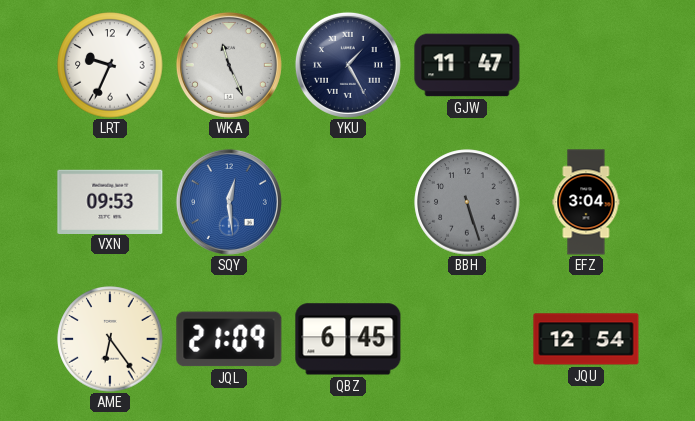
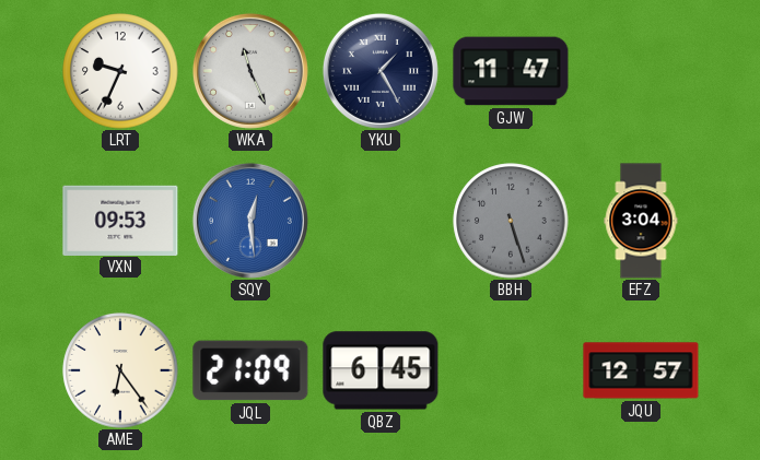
JQU: 12:54 -> 12:57
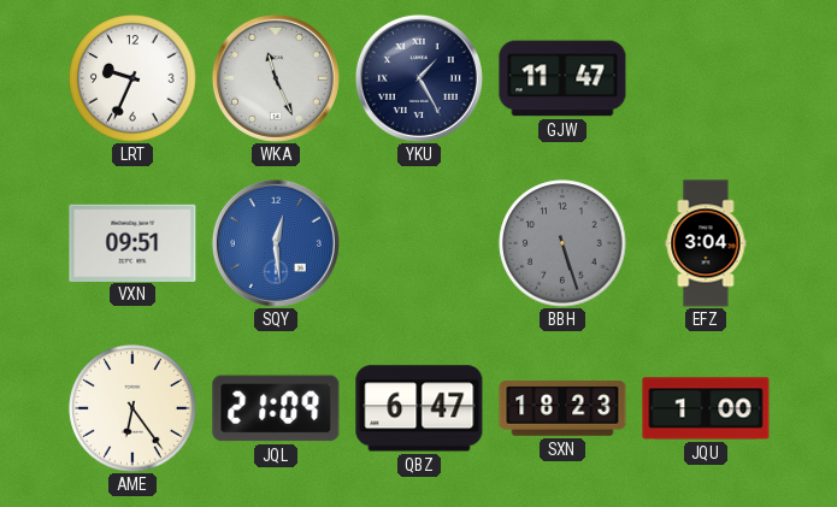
VXN: 09:53 -> 09:51
QBZ: 6:45 -> 6:47
SXN: none -> 18:23
JQU: 12:57 -> 1:00
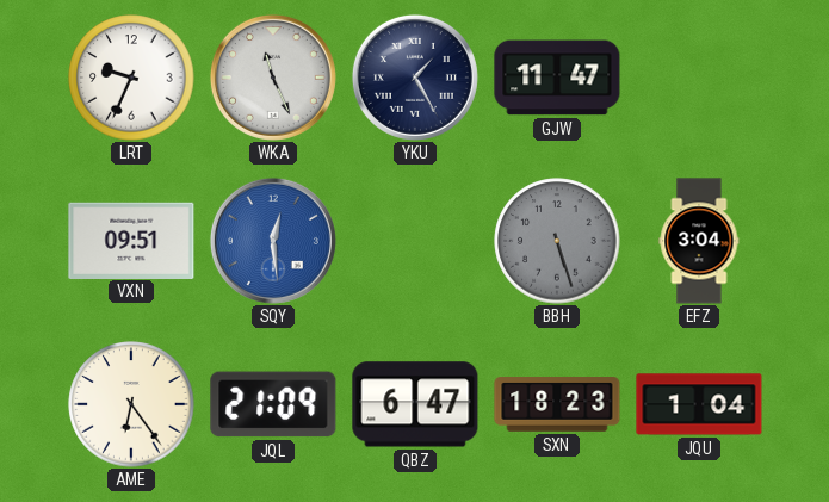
JQU: 1:00 -> 1:04
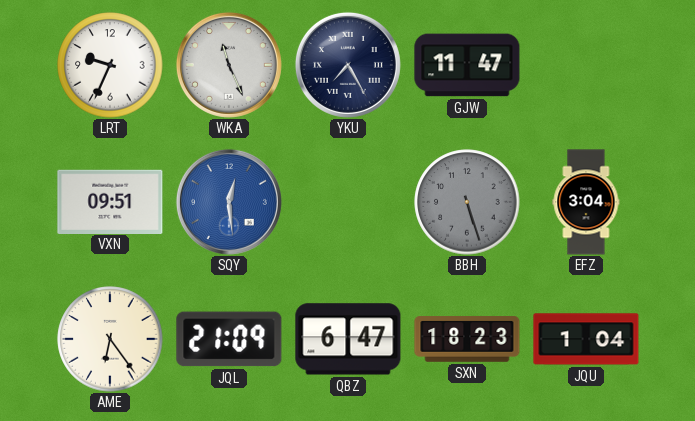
YKU: 1:25 -> 7:25
